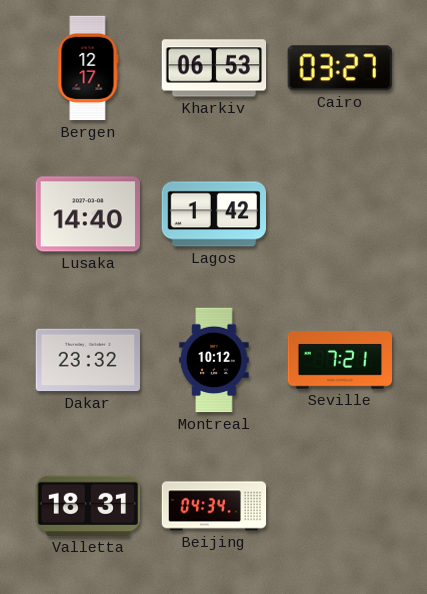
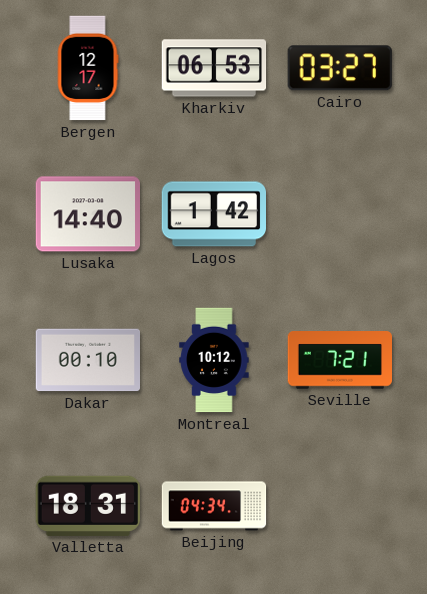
Dakar: 23:32 -> 00:10
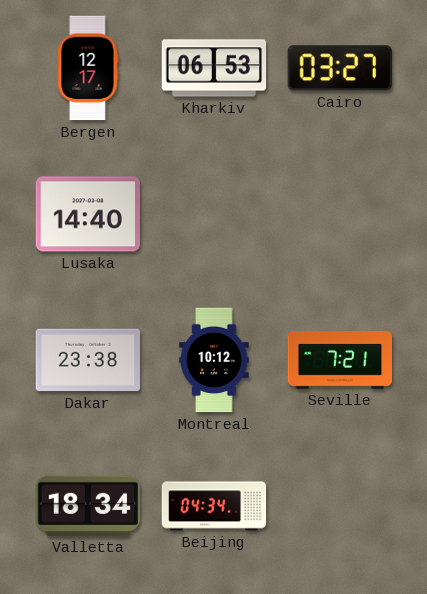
Lagos: 1:42 -> none
Dakar: 00:10 -> 23:38
Valletta: 18:31 -> 18:34
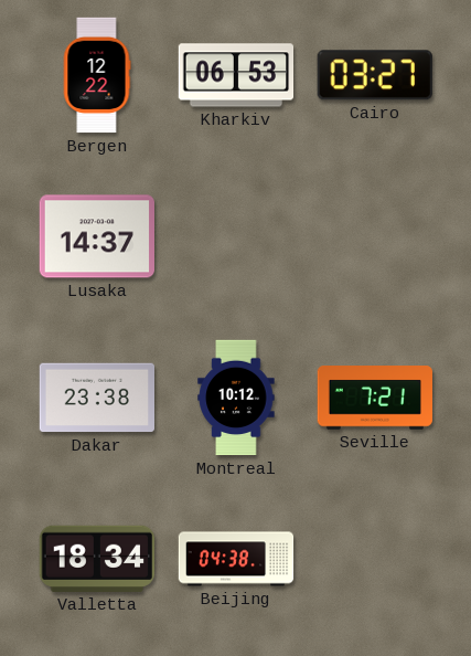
Bergen: 12:17 -> 12:22
Lusaka: 14:40 -> 14:37
Beijing: 04:34 -> 04:38
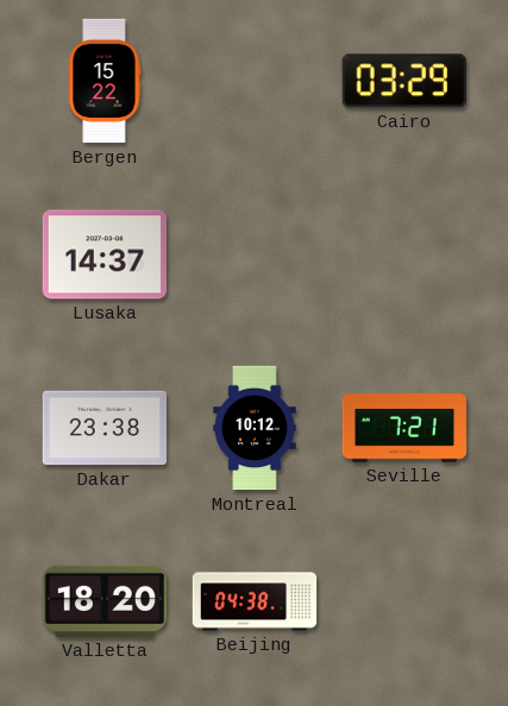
Bergen: 12:22 -> 15:22
Kharkiv: 06:53 -> none
Cairo: 03:27 -> 03:29
Valletta: 18:34 -> 18:20
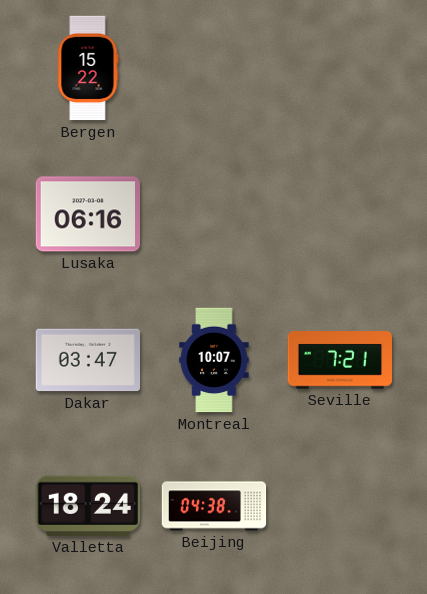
Cairo: 03:29 -> none
Lusaka: 14:37 -> 06:16
Dakar: 23:38 -> 03:47
Montreal: 10:12 -> 10:07
Valletta: 18:20 -> 18:24
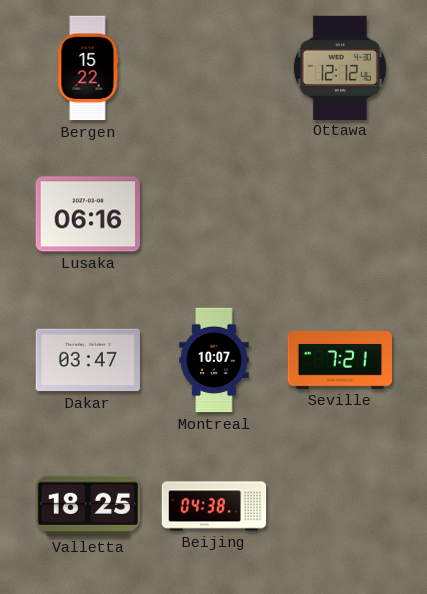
Ottawa: none -> 12:12
Valletta: 18:24 -> 18:25
